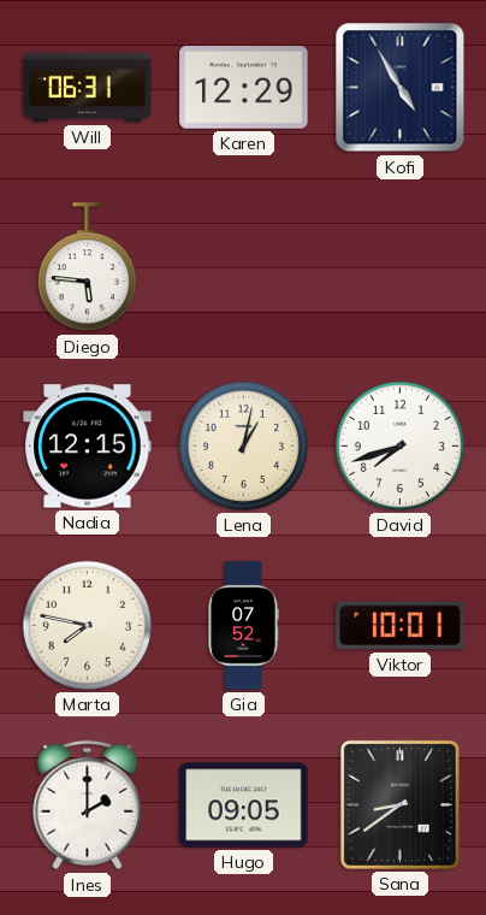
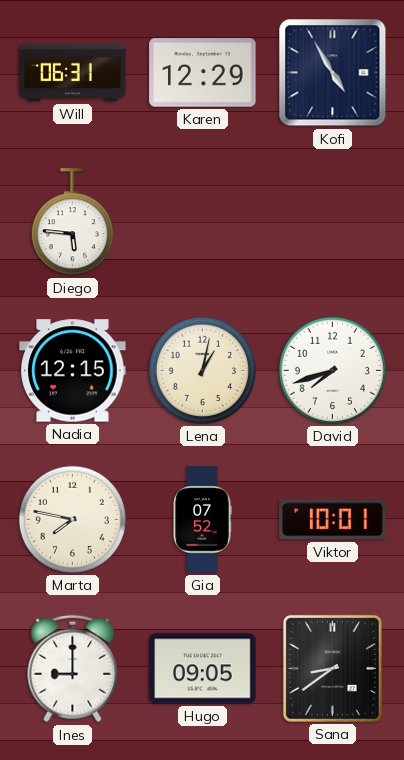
Ines: 2:00 -> 9:00
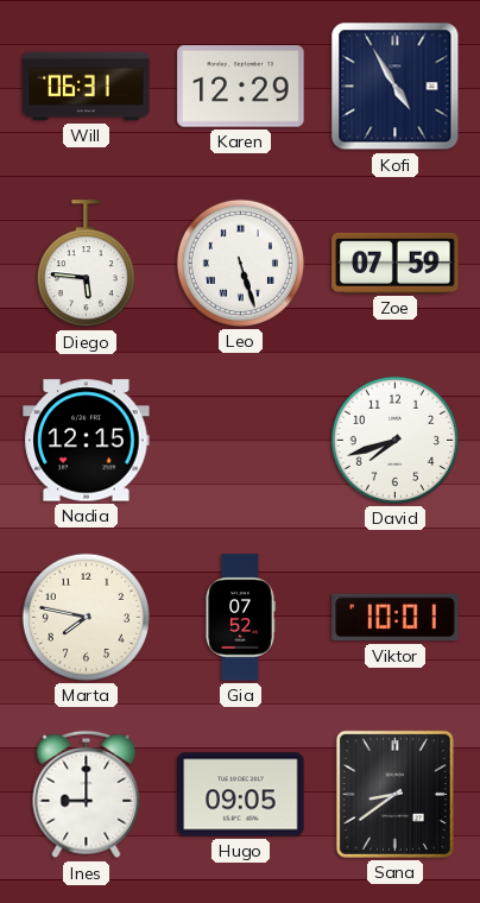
Leo: none -> 5:27
Zoe: none -> 07:59
Lena: 1:02 -> none
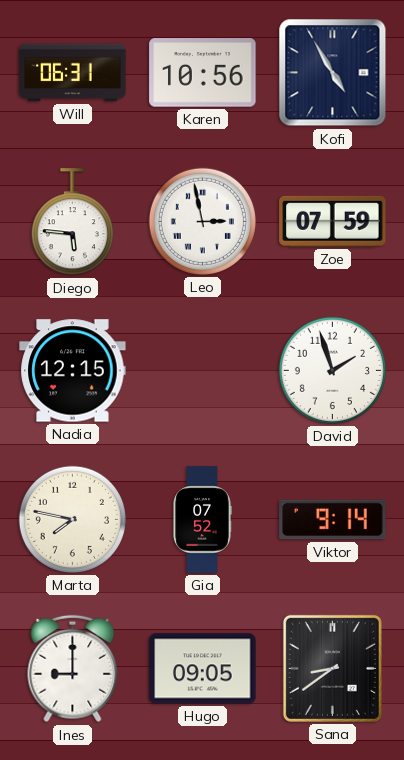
Karen: 12:29 -> 10:56
Leo: 5:27 -> 2:58
David: 7:42 -> 1:57
Viktor: 10:01 -> 9:14
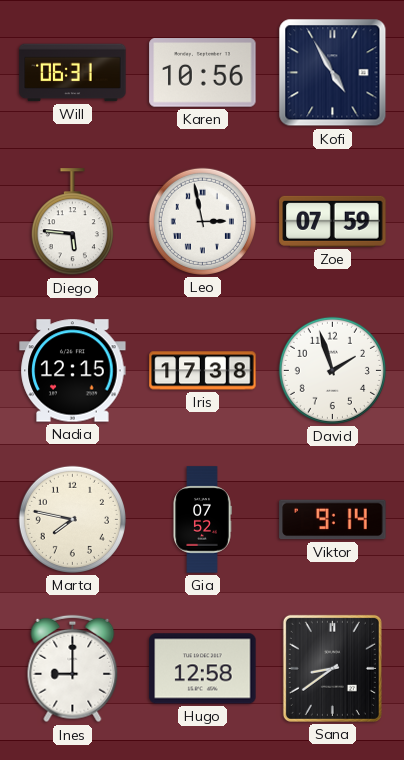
Iris: none -> 17:38
Hugo: 09:05 -> 12:58
